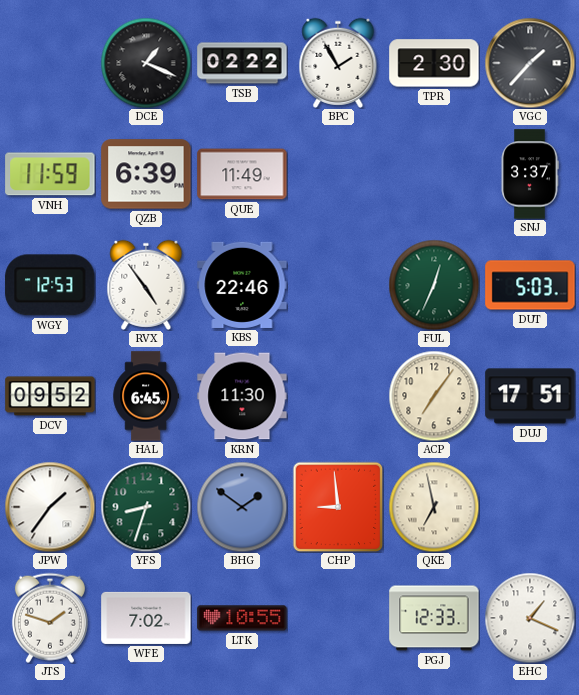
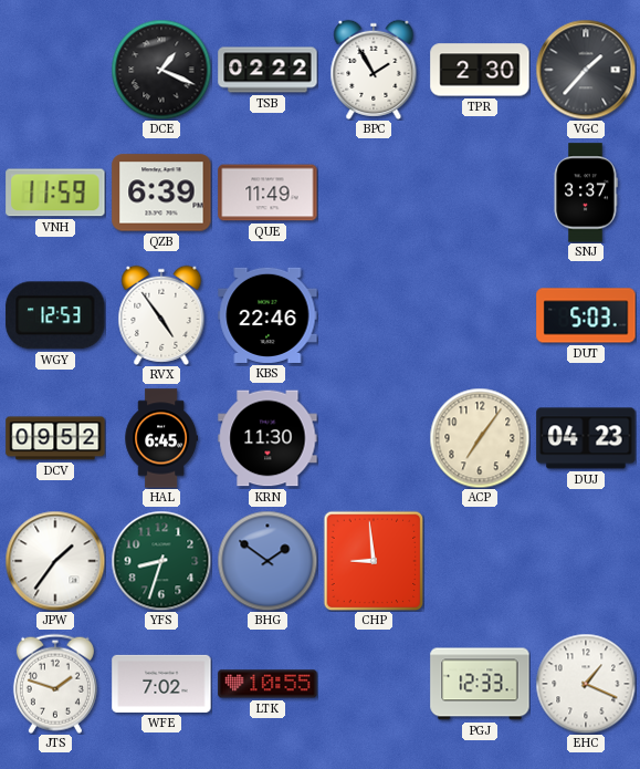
FUL: 12:34 -> none
DUJ: 17:51 -> 04:23
QKE: 6:58 -> none
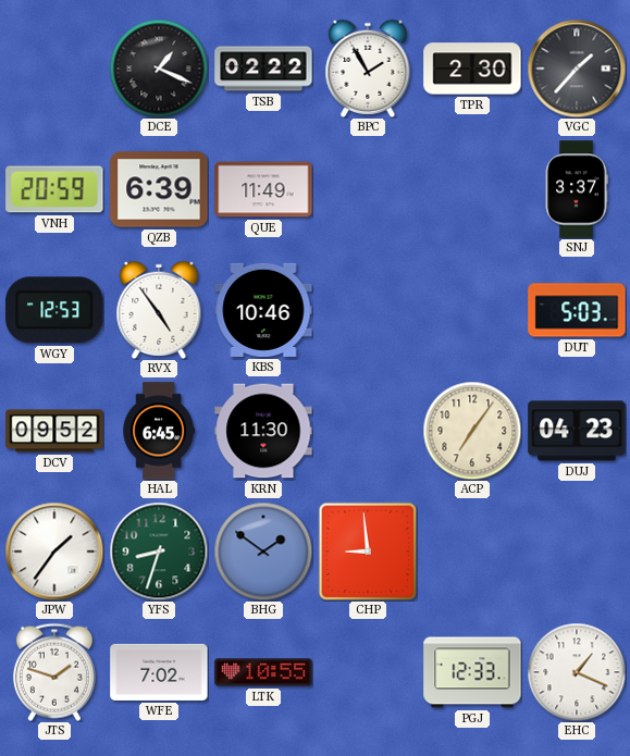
VNH: 11:59 -> 20:59
KBS: 22:46 -> 10:46
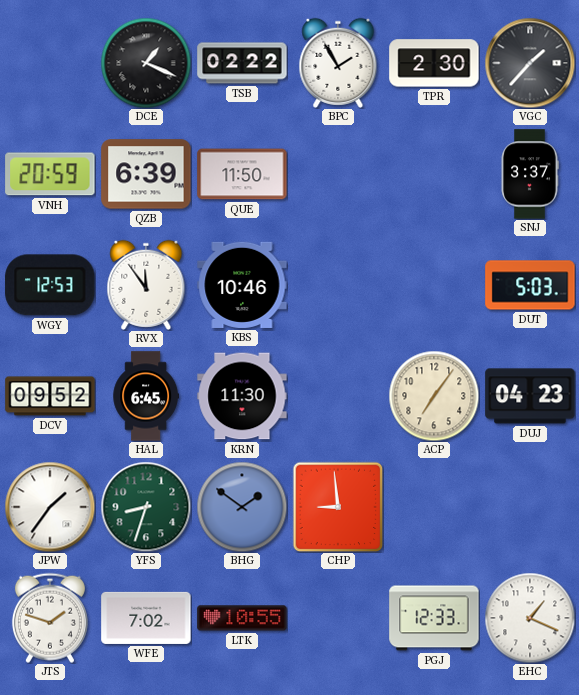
QUE: 11:49 -> 11:50
RVX: 4:54 -> 11:54
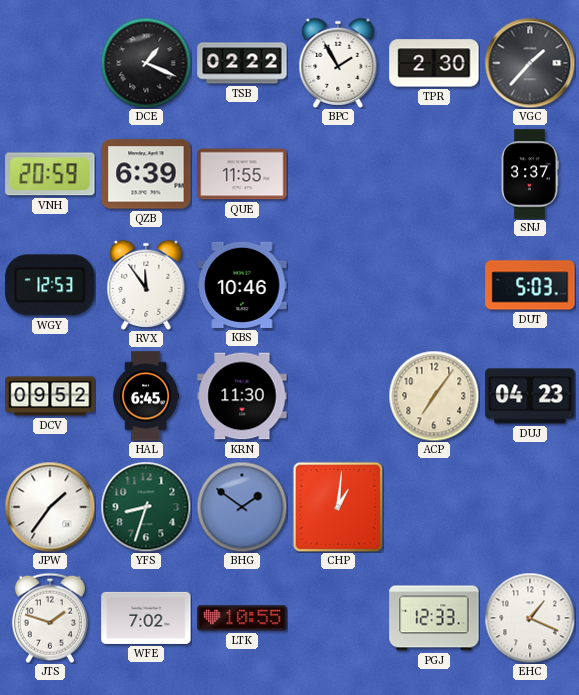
QUE: 11:50 -> 11:55
CHP: 8:59 -> 1:01
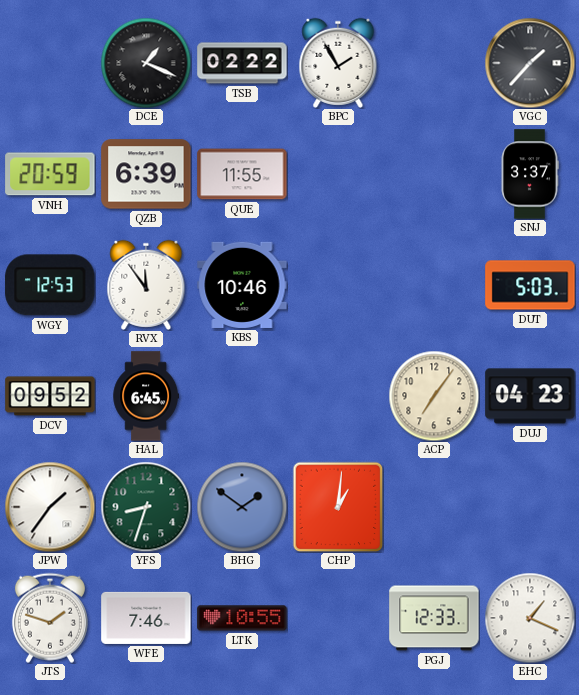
TPR: 2:30 -> none
KRN: 11:30 -> none
WFE: 7:02 -> 7:46
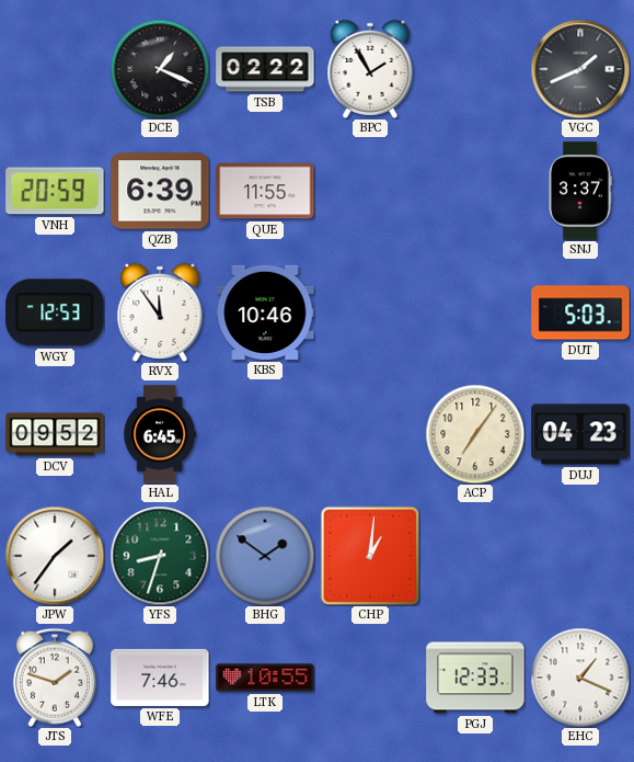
VGC: 1:37 -> 1:41
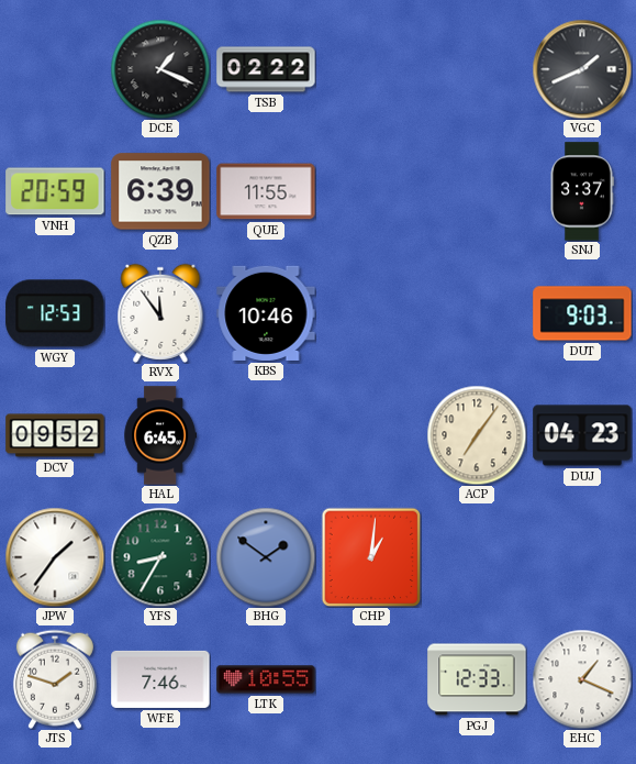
BPC: 1:55 -> none
DUT: 5:03 -> 9:03
YFS: 8:33 -> 8:35
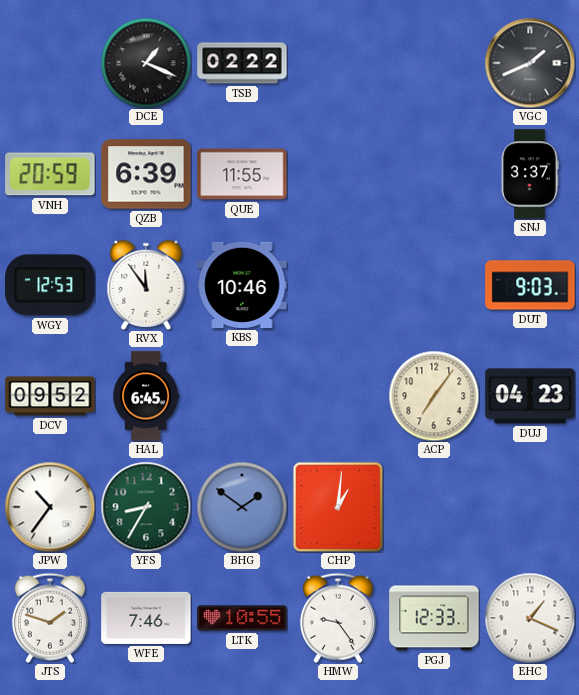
JPW: 1:36 -> 10:36
HMW: none -> 9:24
